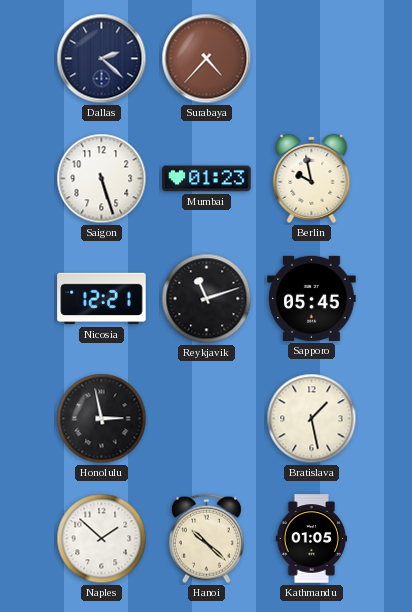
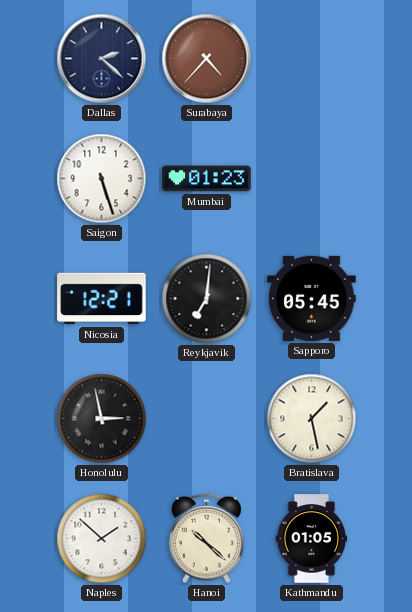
Berlin: 9:58 -> none
Reykjavik: 11:12 -> 7:01
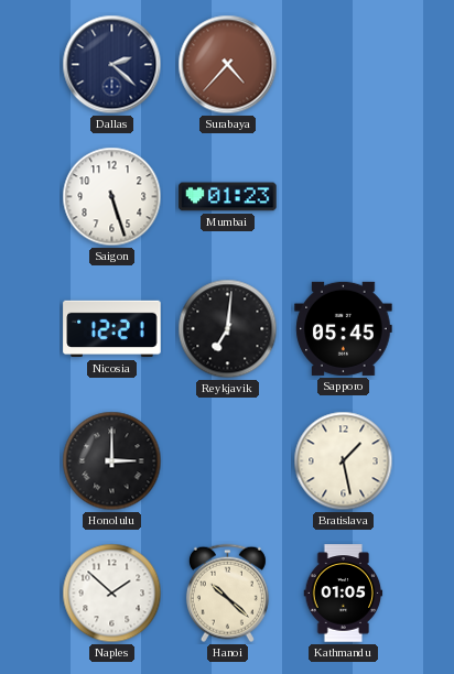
Honolulu: 2:58 -> 3:00
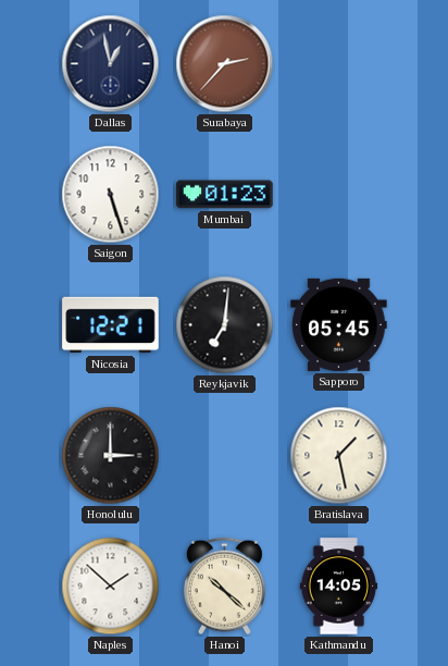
Dallas: 2:22 -> 12:58
Surabaya: 4:37 -> 2:37
Kathmandu: 01:05 -> 14:05
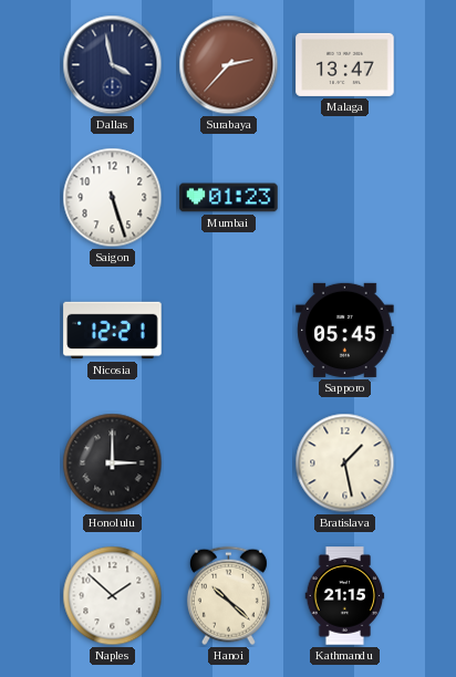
Dallas: 12:58 -> 3:58
Malaga: none -> 13:47
Reykjavik: 7:01 -> none
Kathmandu: 14:05 -> 21:15
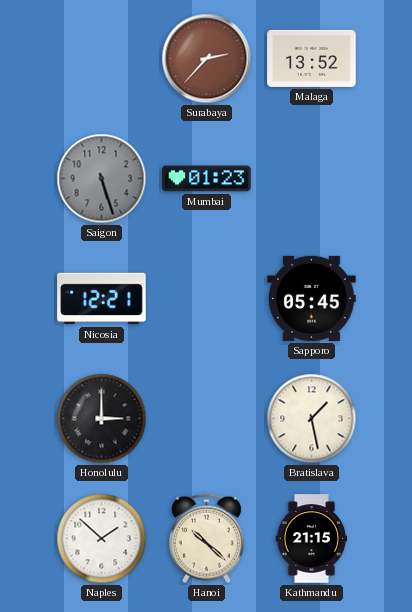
Dallas: 3:58 -> none
Malaga: 13:47 -> 13:52
Saigon dial: white -> grey
